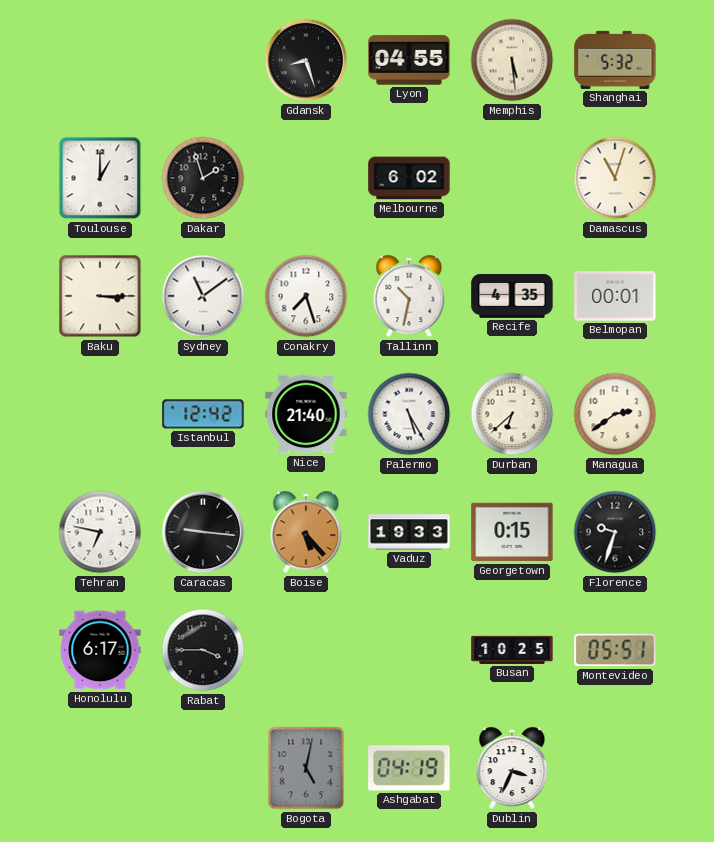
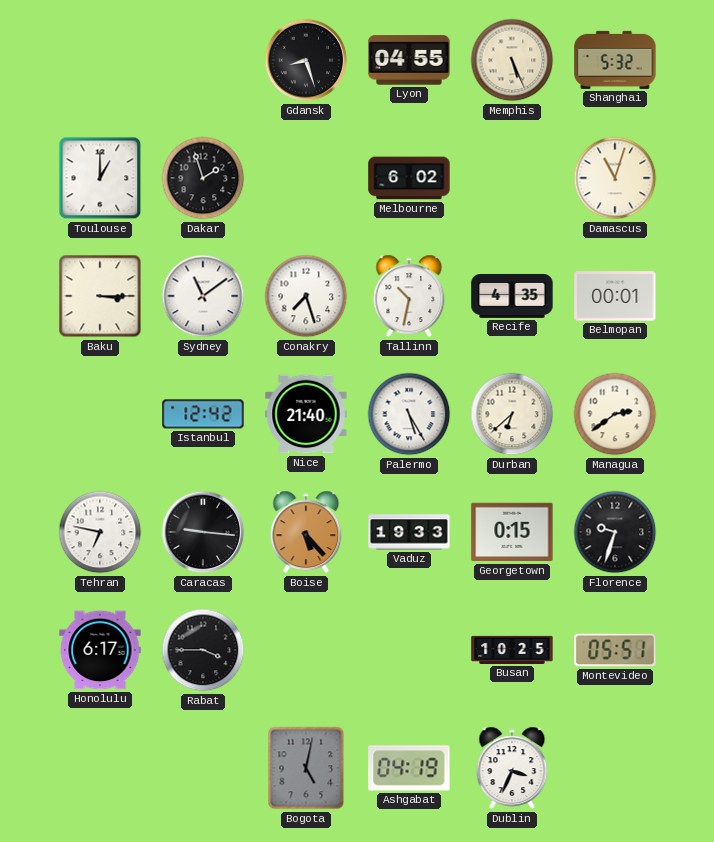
Memphis: 5:29 -> 5:26
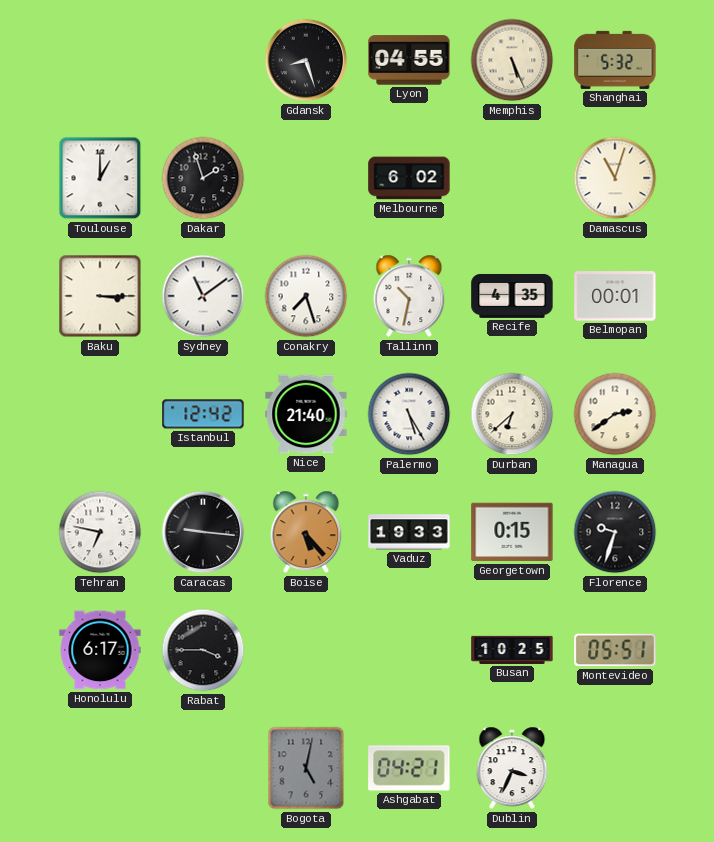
Ashgabat: 04:19 -> 04:21
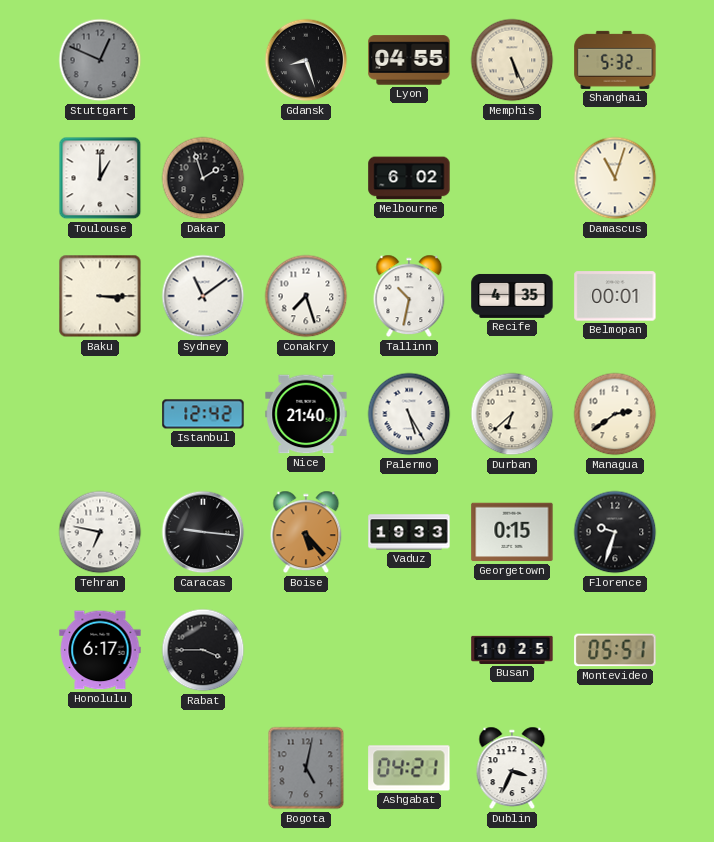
Stuttgart: none -> 12:49
